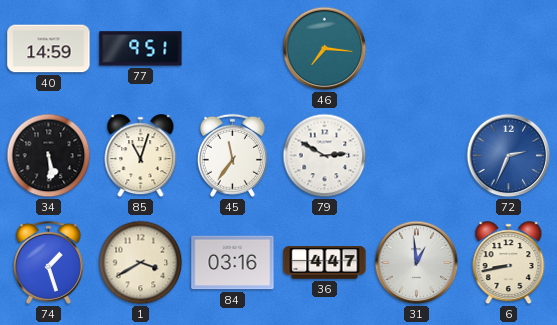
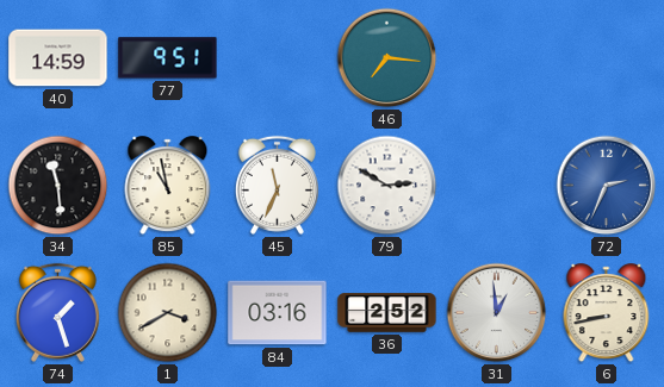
34: 5:29 -> 11:29
85: 11:03 -> 10:58
45: 11:36 -> 11:34
36: 4:47 -> 2:52
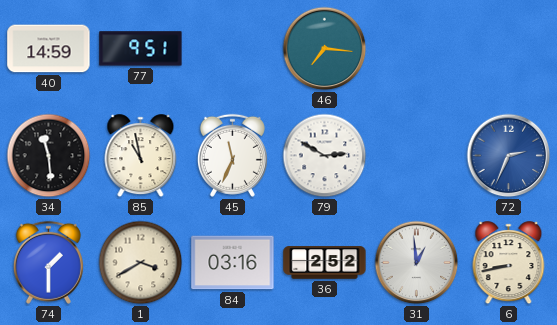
74: 1:27 -> 1:30
